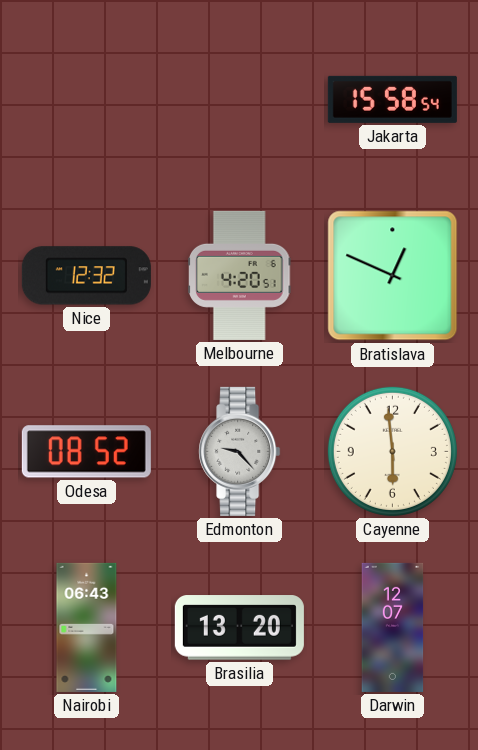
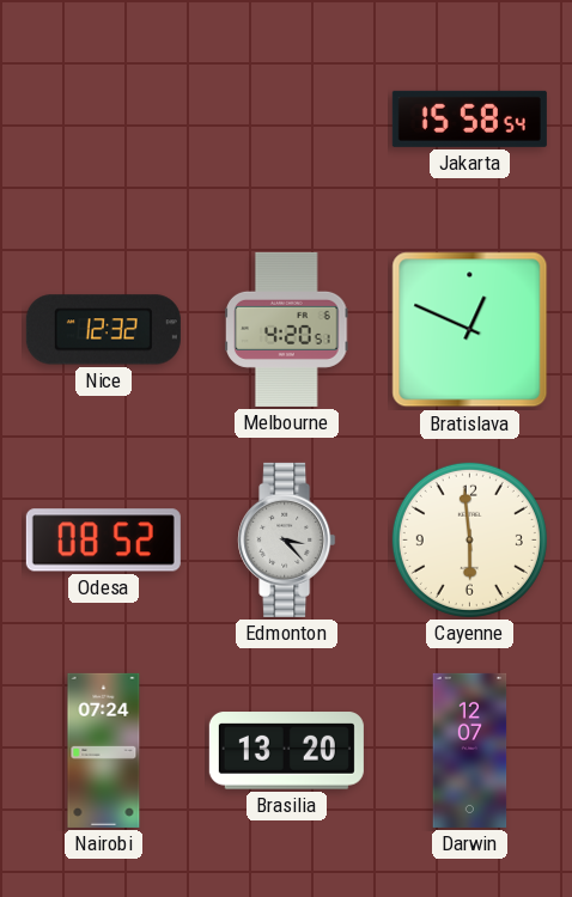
Edmonton: 9:23 -> 3:23
Nairobi: 06:43 -> 07:24
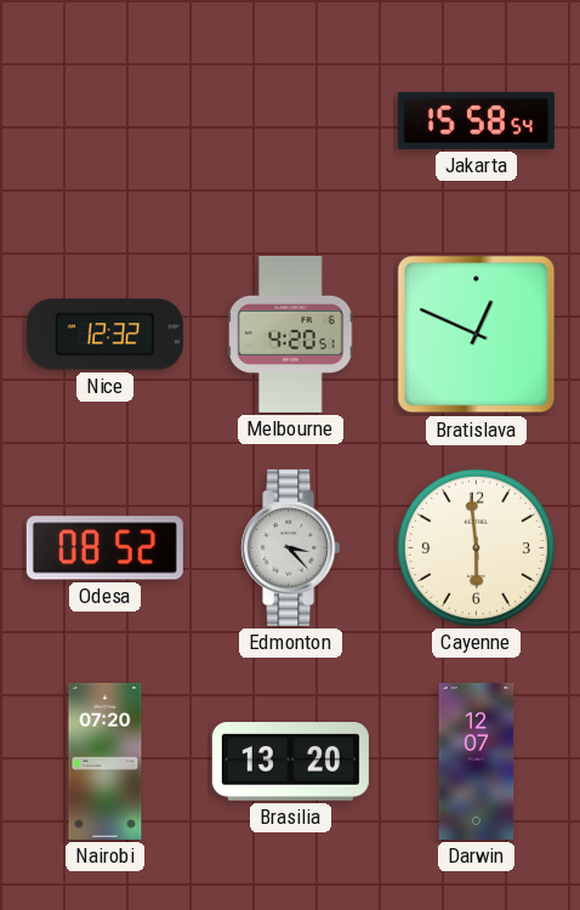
Nairobi: 07:24 -> 07:20
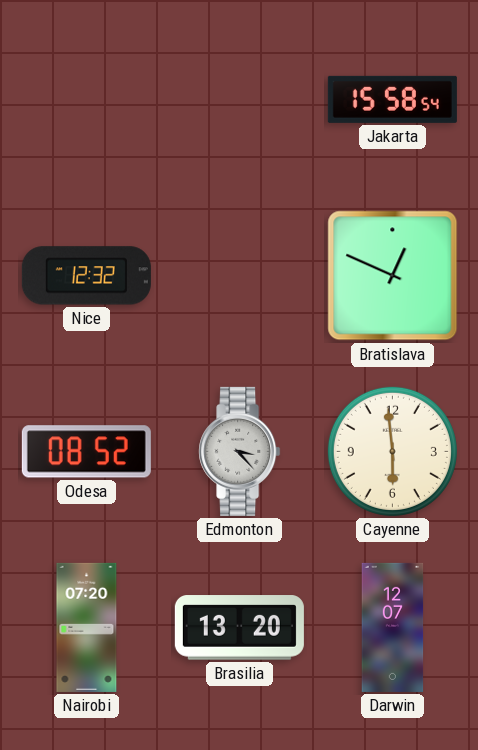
Melbourne: 4:20 -> none
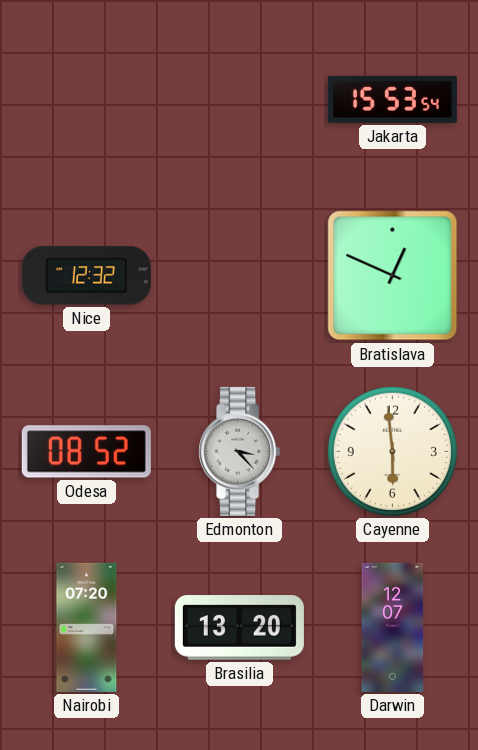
Jakarta: 15:58 -> 15:53
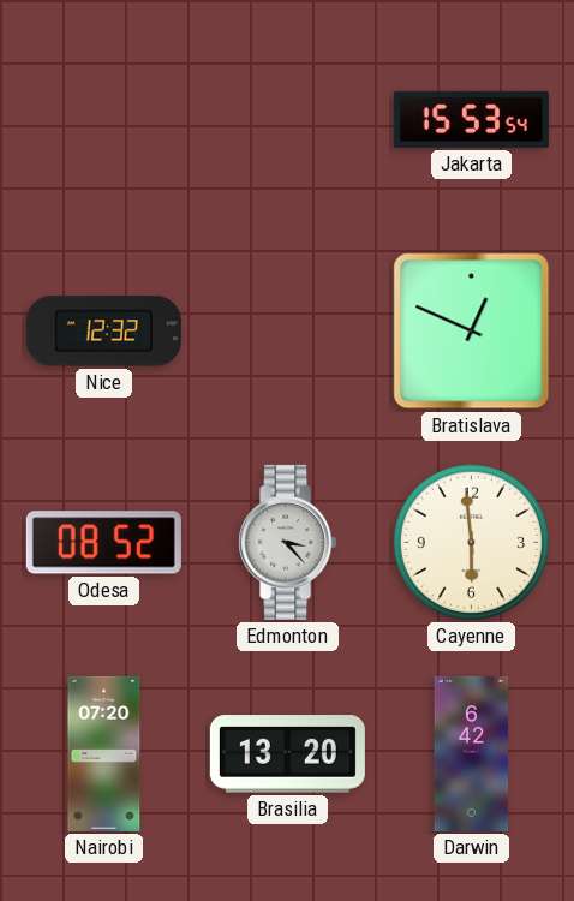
Darwin: 12:07 -> 6:42
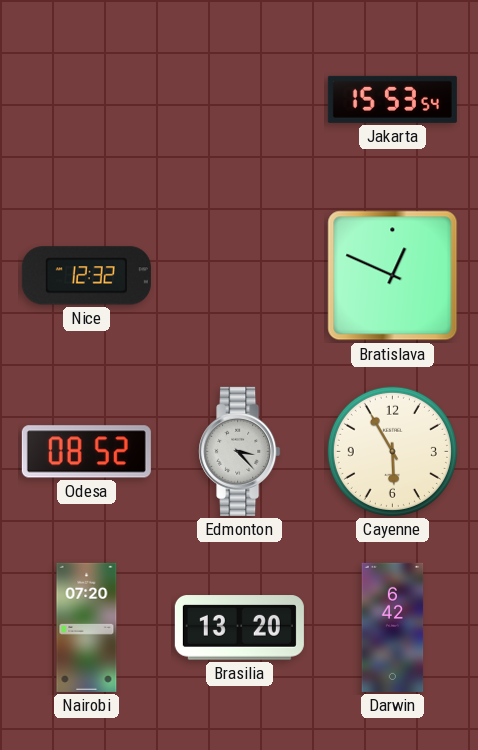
Cayenne: 5:59 -> 5:55
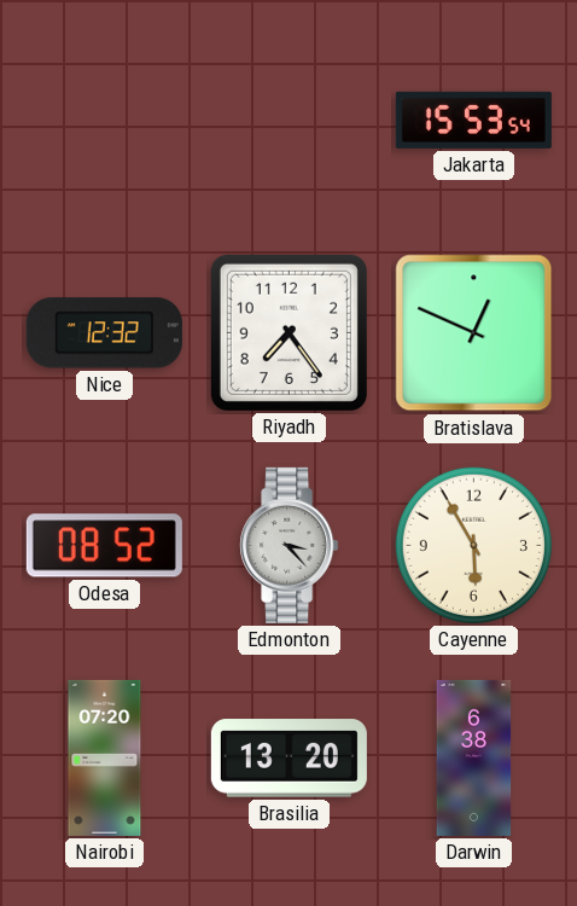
Riyadh: none -> 7:24
Darwin: 6:42 -> 6:38
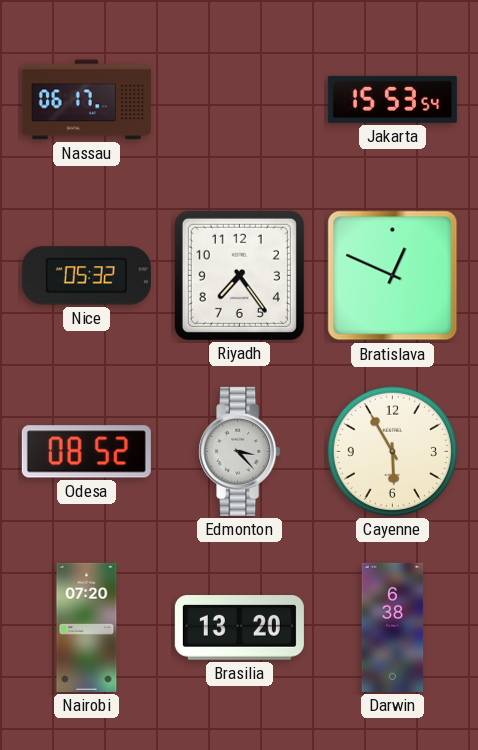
Nassau: none -> 06:17
Nice: 12:32 -> 05:32
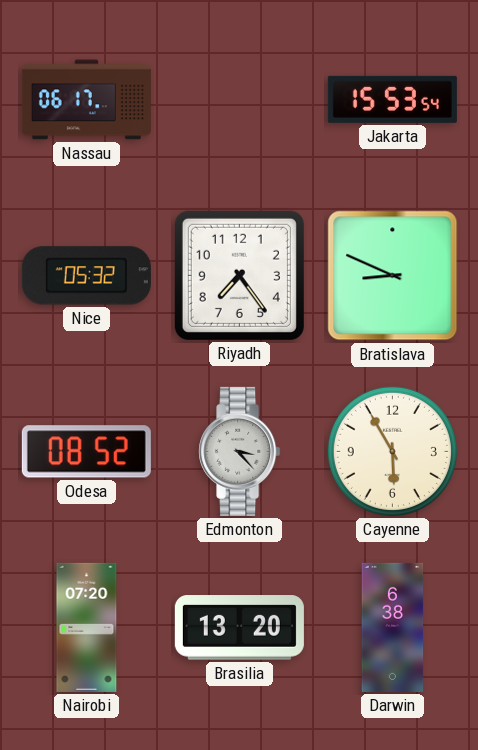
Bratislava: 12:49 -> 8:49
